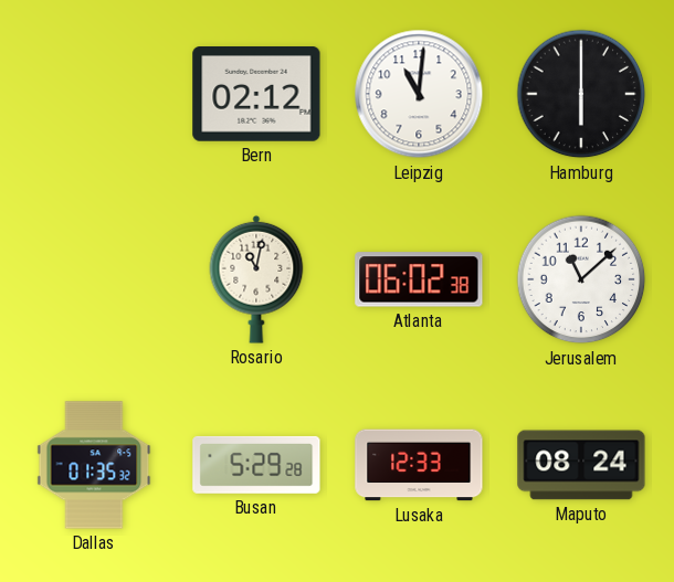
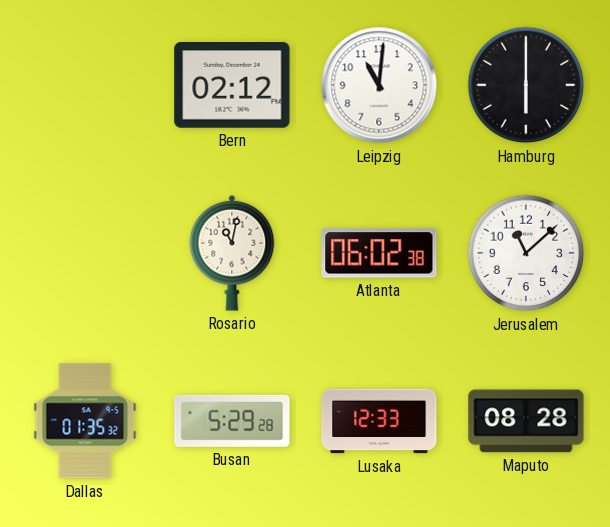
Maputo: 08:24 -> 08:28
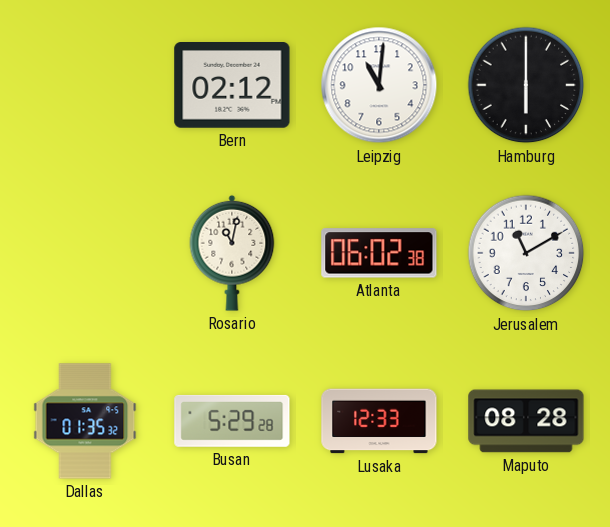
Jerusalem: 11:08 -> 11:10
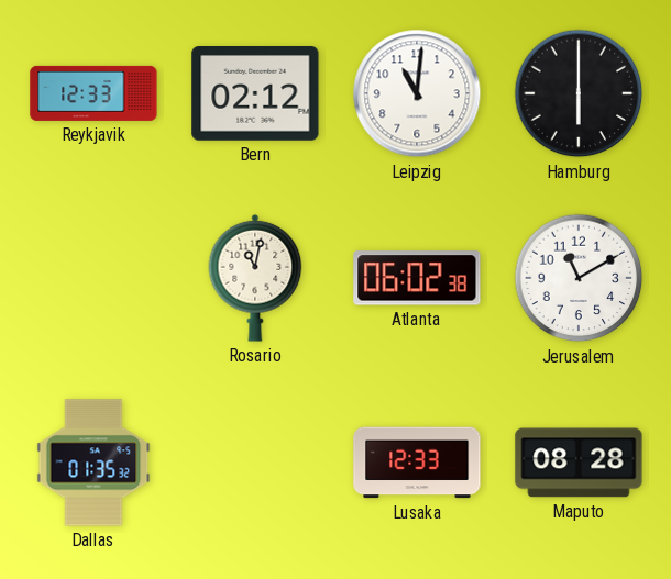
Reykjavik: none -> 12:33
Busan: 5:29 -> none
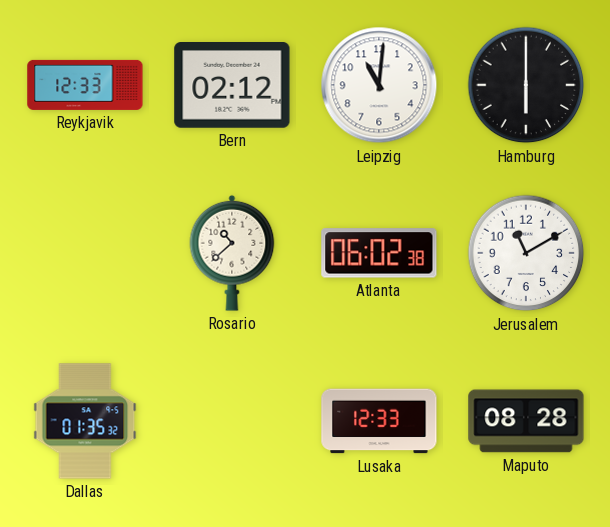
Rosario: 11:02 -> 10:38
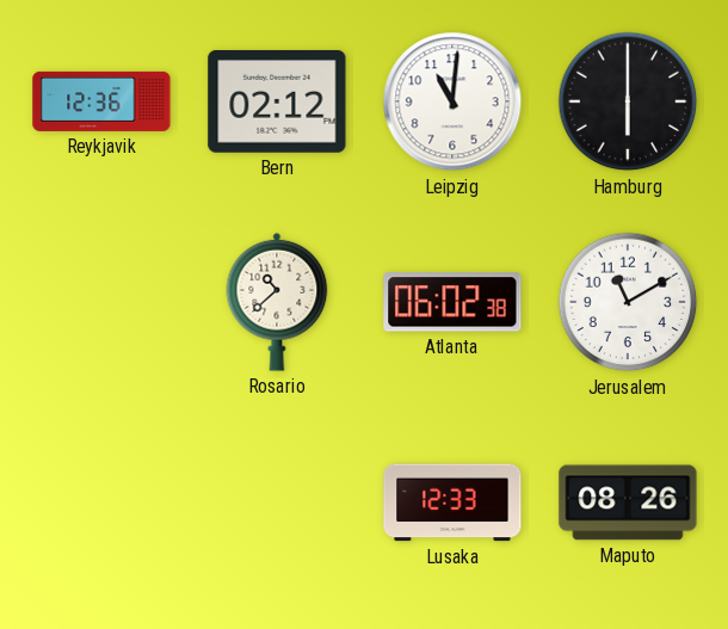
Reykjavik: 12:33 -> 12:36
Dallas: 01:35 -> none
Maputo: 08:28 -> 08:26
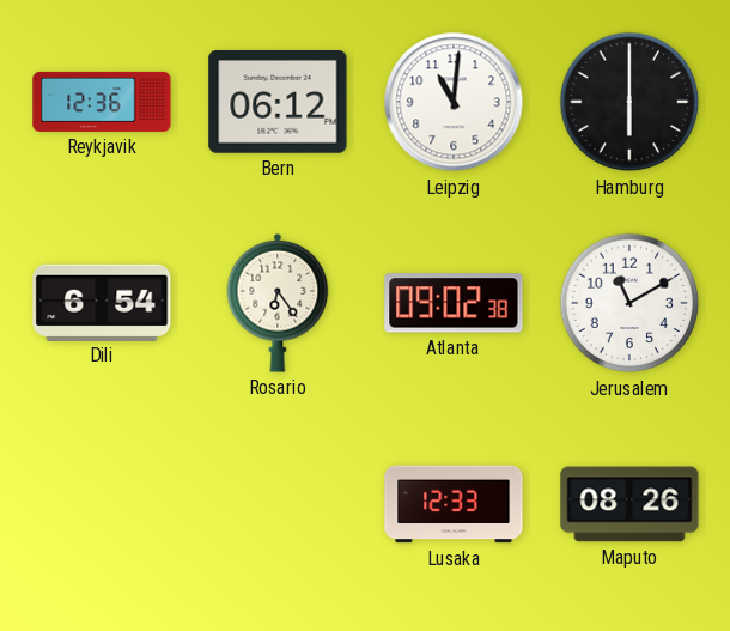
Bern: 02:12 -> 06:12
Dili: none -> 6:54
Rosario: 10:38 -> 6:24
Atlanta: 06:02 -> 09:02
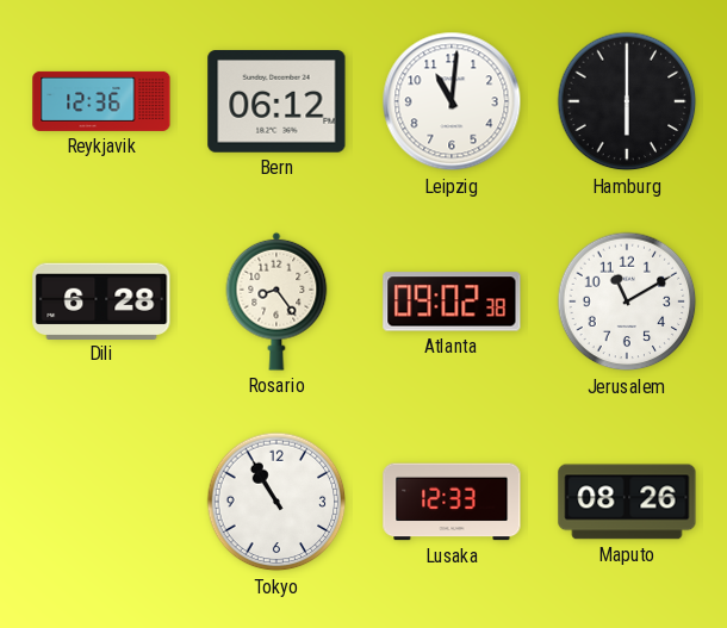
Dili: 6:54 -> 6:28
Rosario: 6:24 -> 8:24
Tokyo: none -> 10:55
